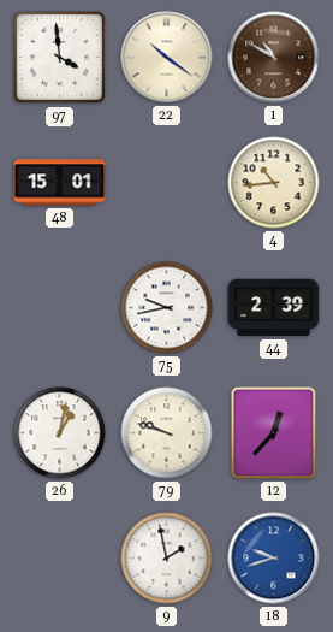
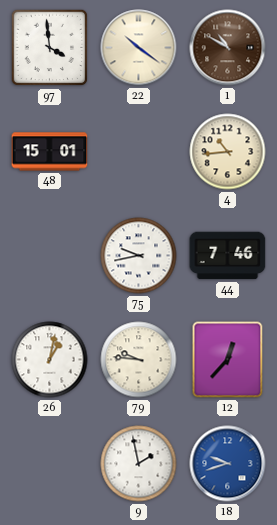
44: 2:39 -> 7:46
79: 9:48 -> 9:46
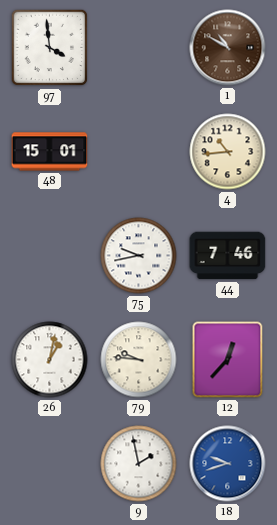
22: 10:21 -> none
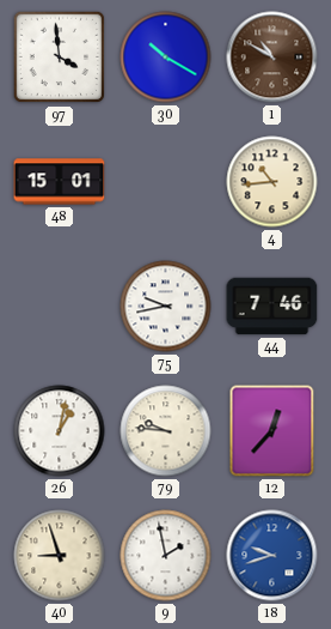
30: none -> 10:20
40: none -> 8:57
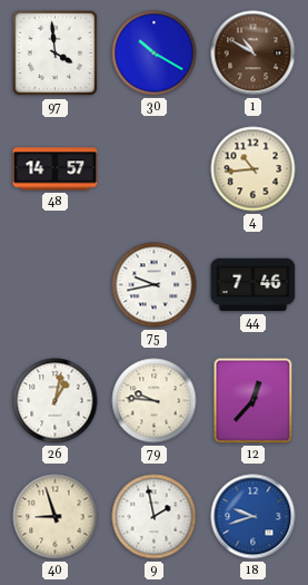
48: 15:01 -> 14:57
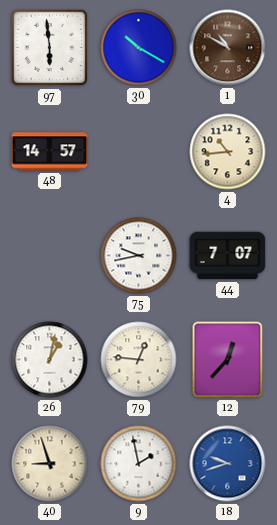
97: 3:59 -> 5:59
44: 7:46 -> 7:07
79: 9:46 -> 12:46
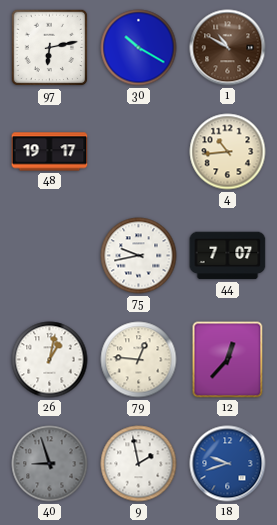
97: 5:59 -> 6:13
48: 14:57 -> 19:17
40 dial: cream -> grey
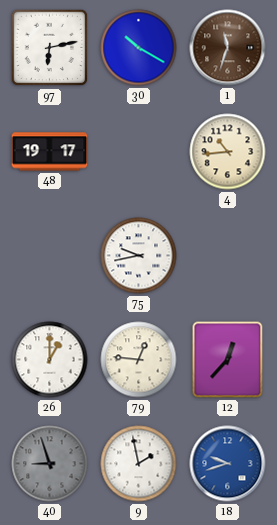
1: 10:50 -> 11:33
44: 7:07 -> none
26: 1:02 -> 1:00
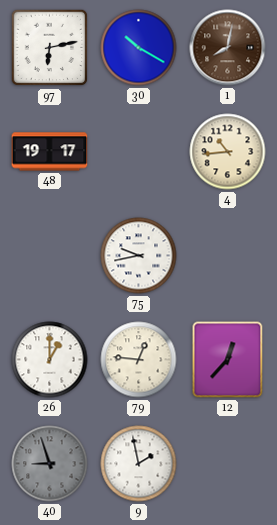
1: 11:33 -> 8:02
18: 9:42 -> none
